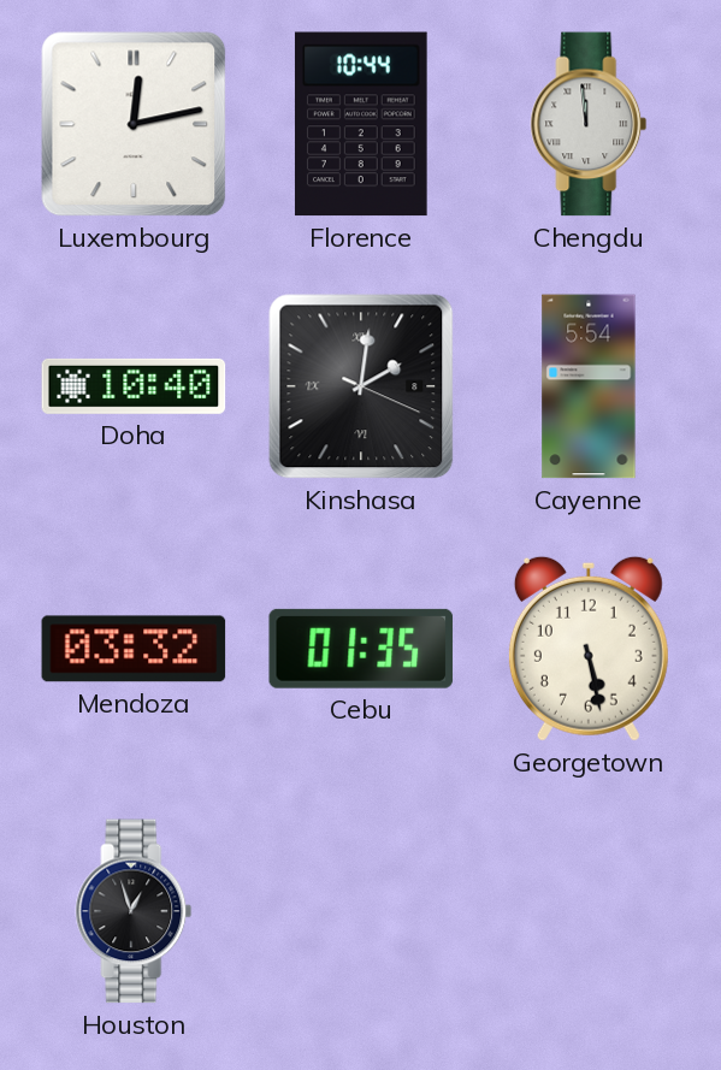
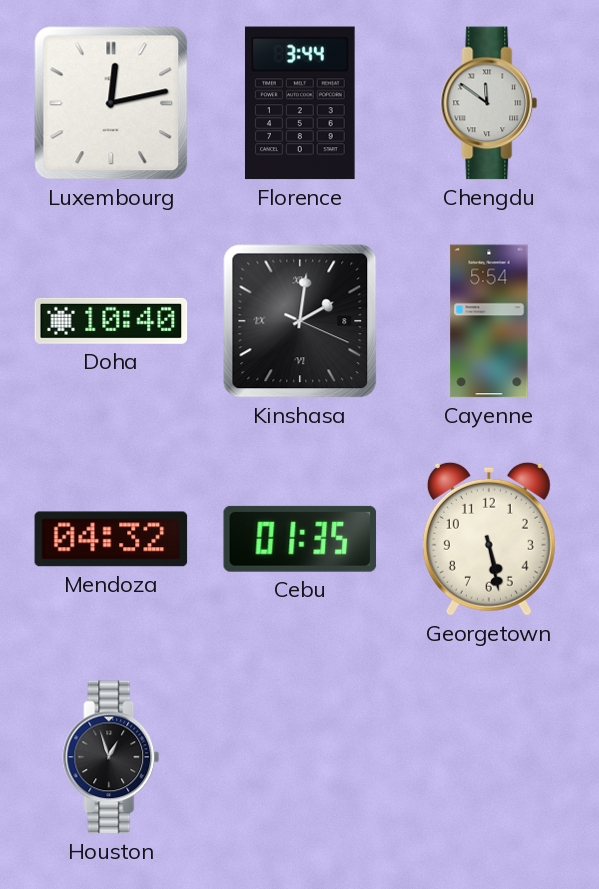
Florence: 10:44 -> 3:44
Chengdu: 11:59 -> 11:51
Mendoza: 03:32 -> 04:32
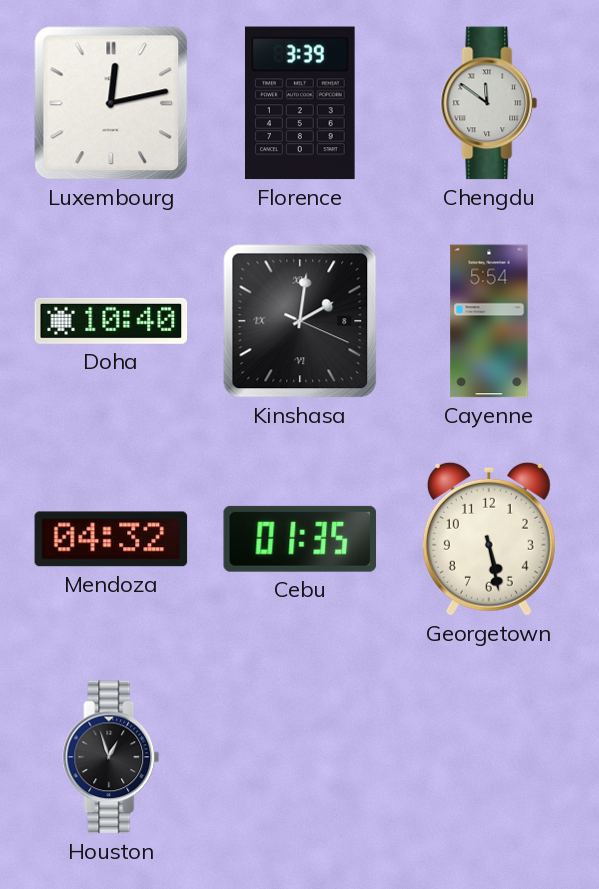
Florence: 3:44 -> 3:39
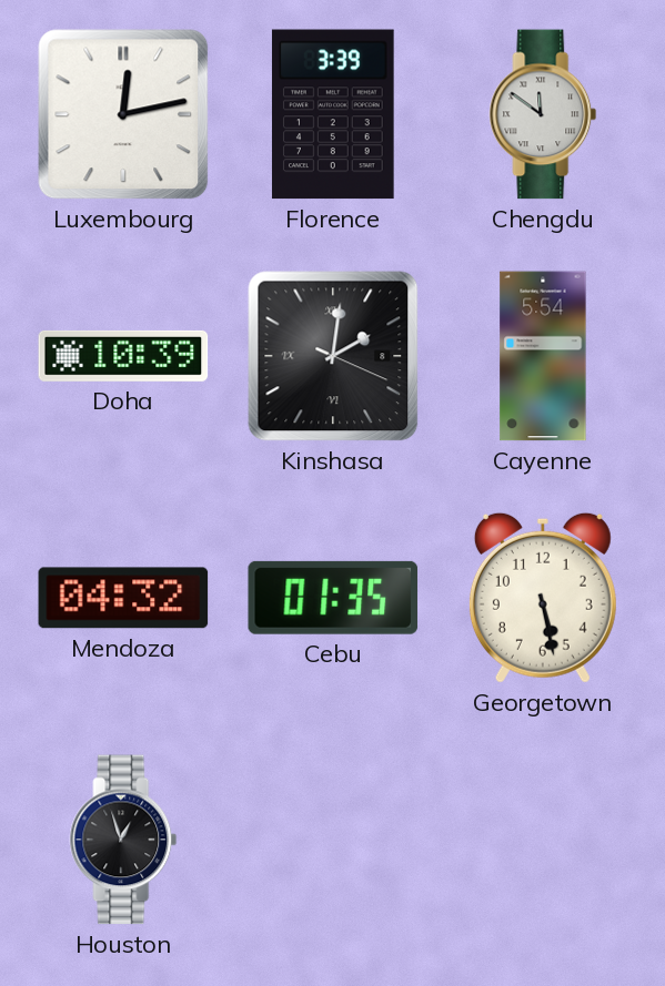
Doha: 10:40 -> 10:39
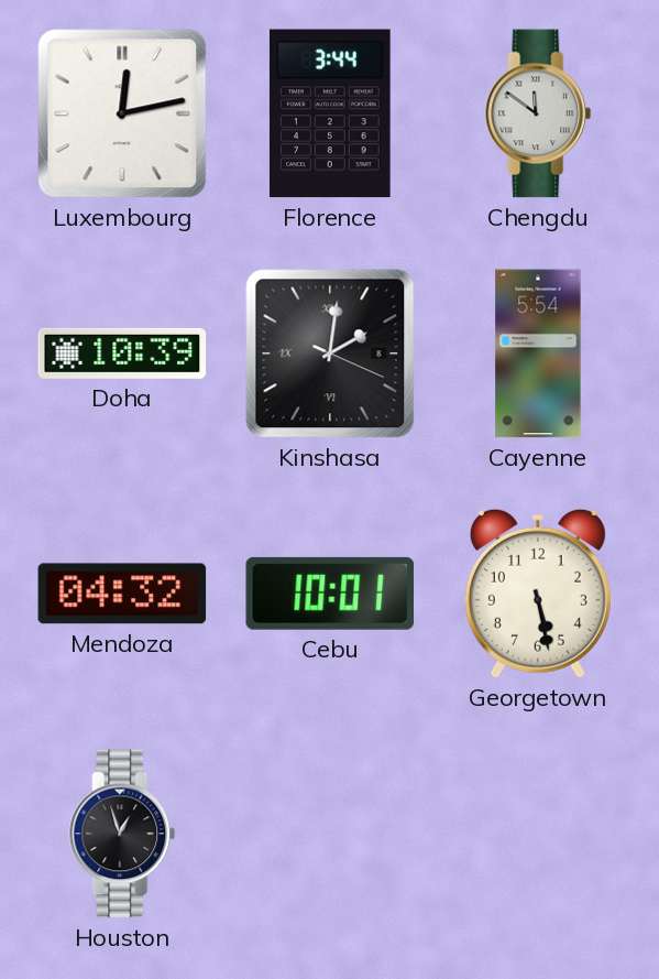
Florence: 3:39 -> 3:44
Cebu: 01:35 -> 10:01
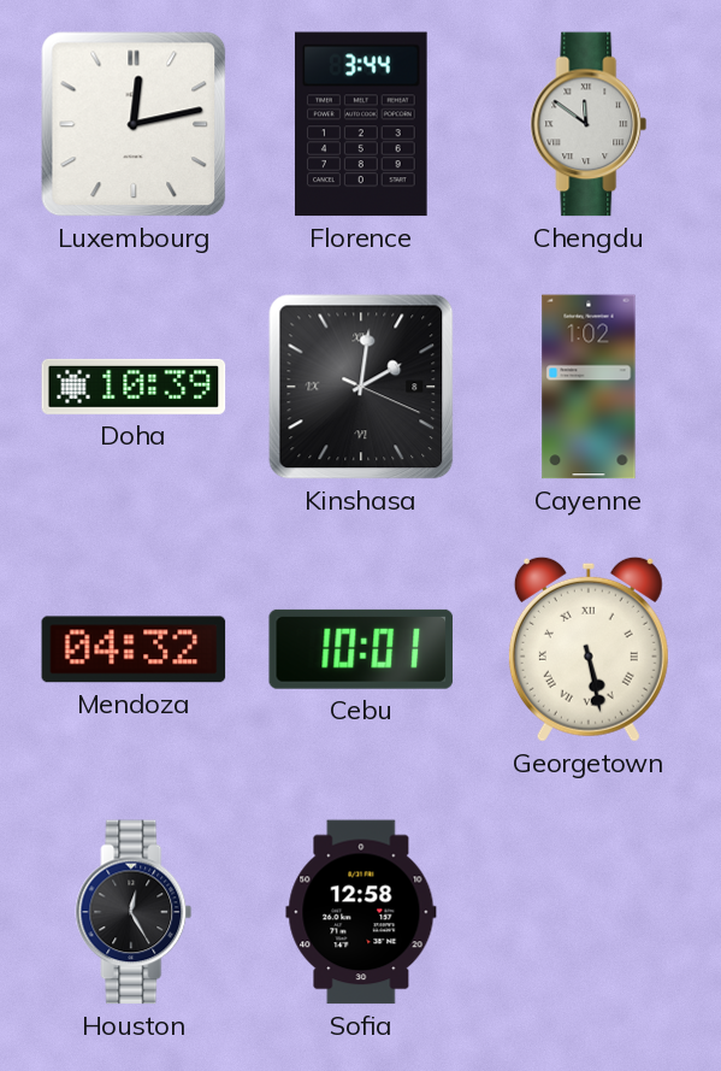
Cayenne: 5:54 -> 1:02
Georgetown numerals: Arabic -> Roman
Houston: 12:57 -> 12:25
Sofia: none -> 12:58
